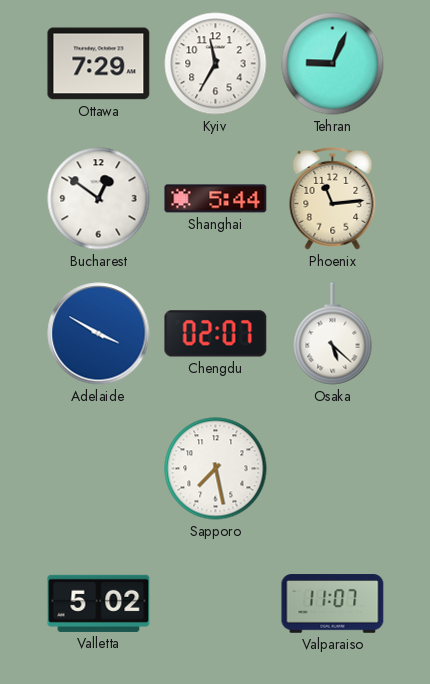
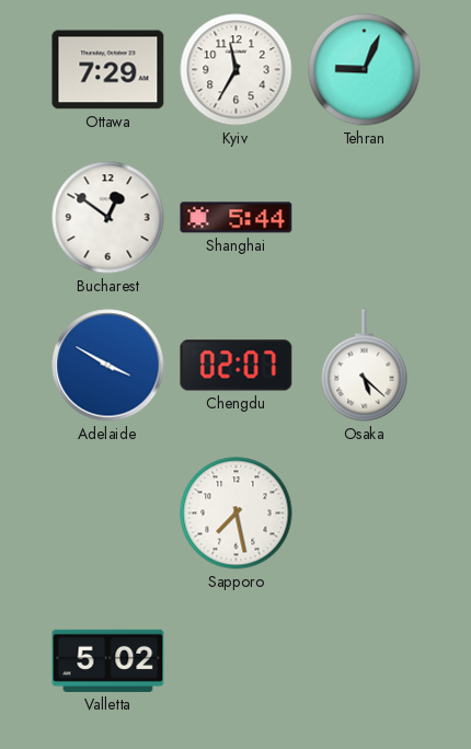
Phoenix: 11:14 -> none
Valparaiso: 11:07 -> none
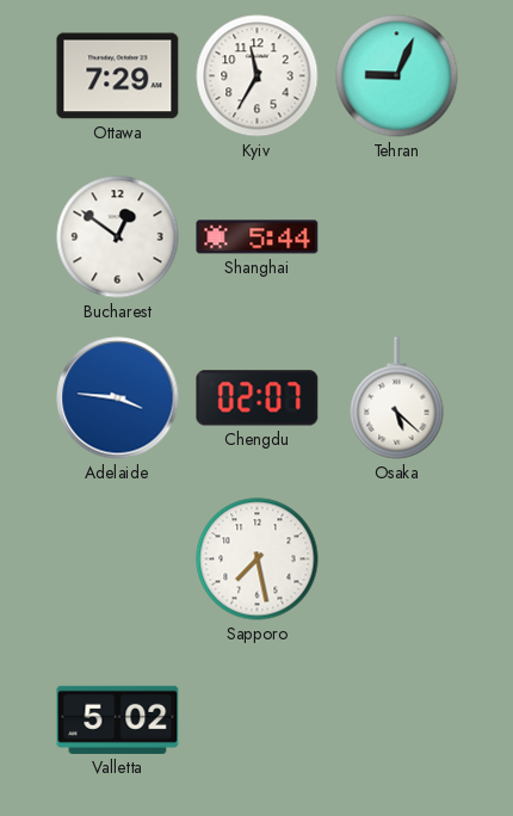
Adelaide: 3:50 -> 3:46
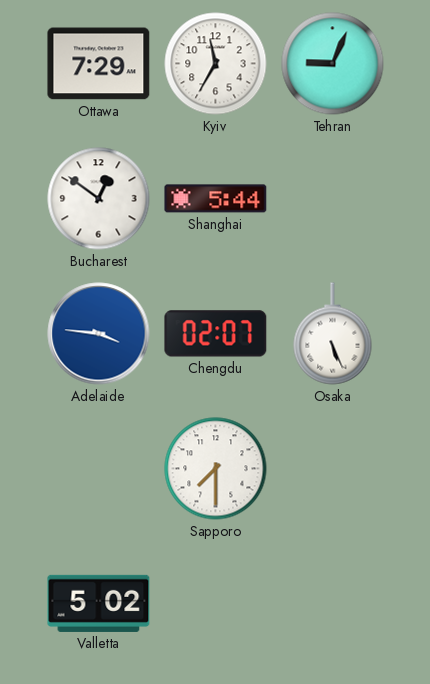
Osaka: 5:22 -> 5:26
Sapporo: 7:28 -> 7:30
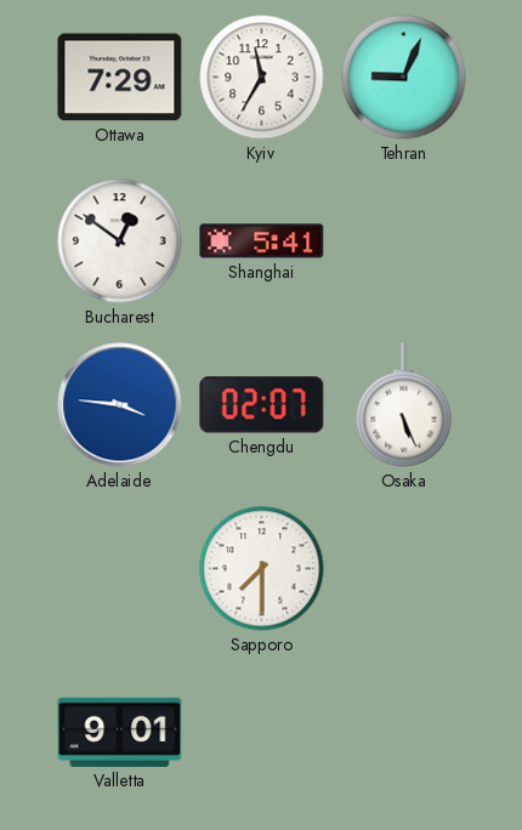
Shanghai: 5:44 -> 5:41
Valletta: 5:02 -> 9:01
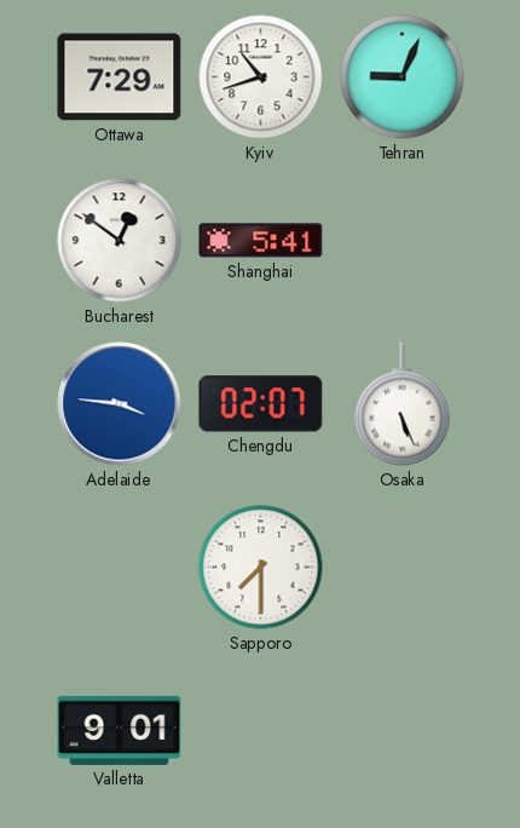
Kyiv: 11:35 -> 10:42
